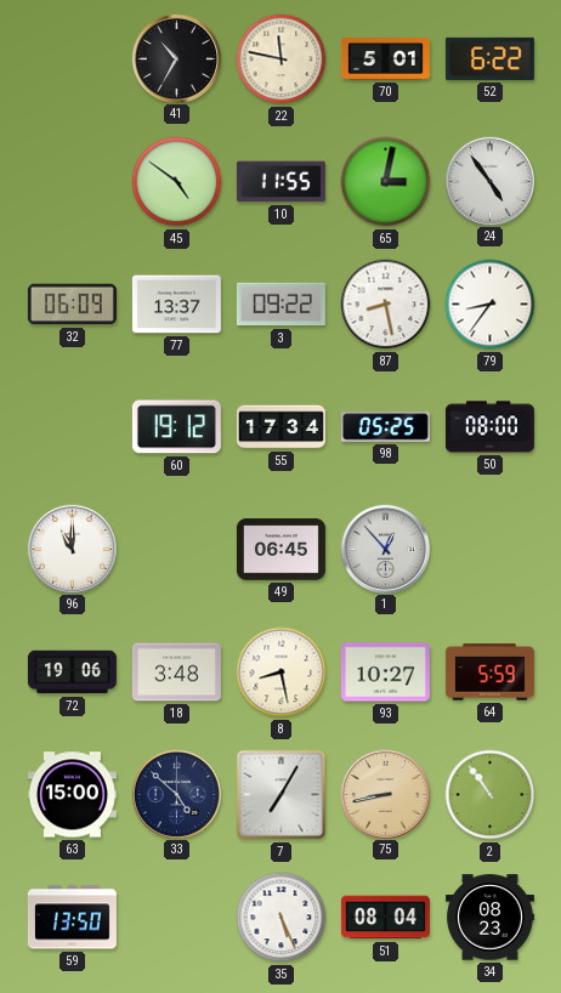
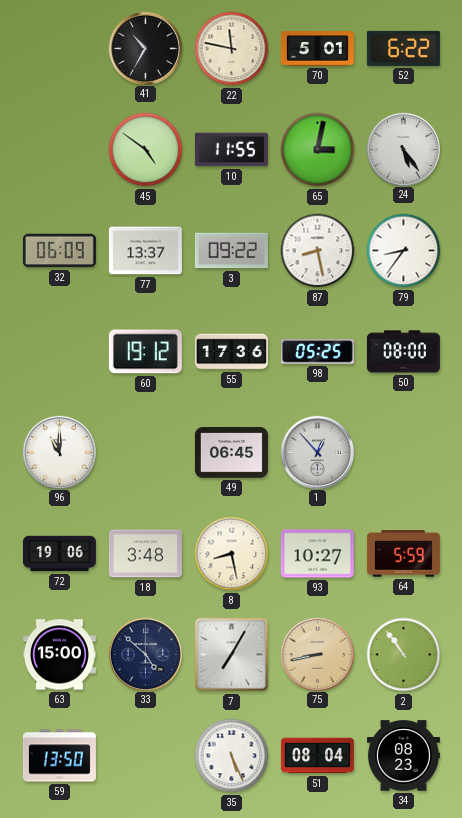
24: 4:54 -> 5:24
55: 17:34 -> 17:36
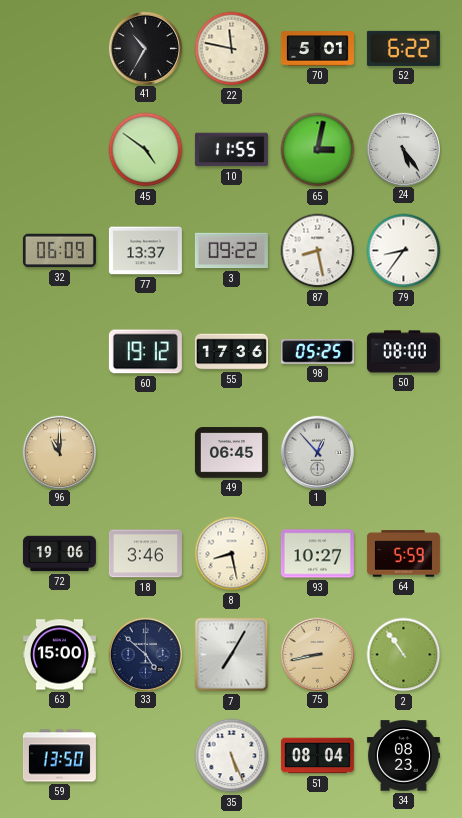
96 dial: white -> champagne
18: 3:48 -> 3:46
